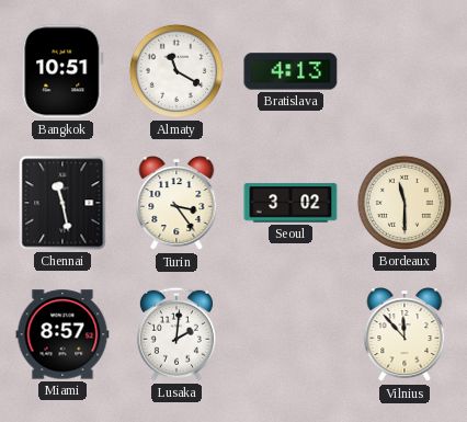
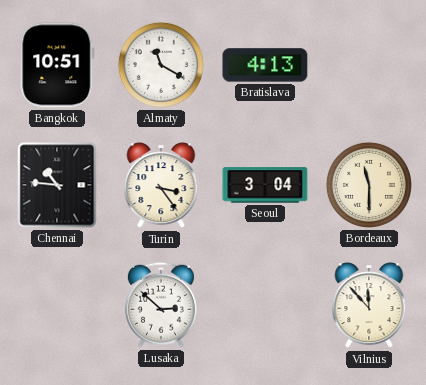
Chennai: 11:28 -> 10:46
Seoul: 3:02 -> 3:04
Miami: 8:57 -> none
Lusaka: 2:01 -> 2:52
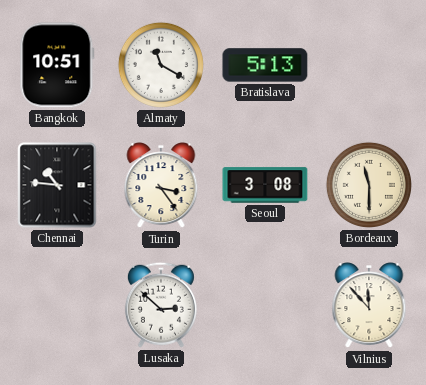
Bratislava: 4:13 -> 5:13
Seoul: 3:04 -> 3:08
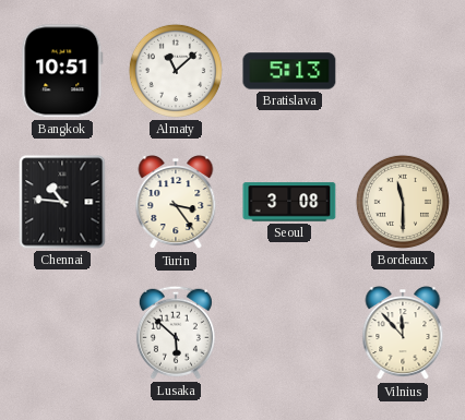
Almaty: 11:20 -> 11:08
Lusaka: 2:52 -> 5:52
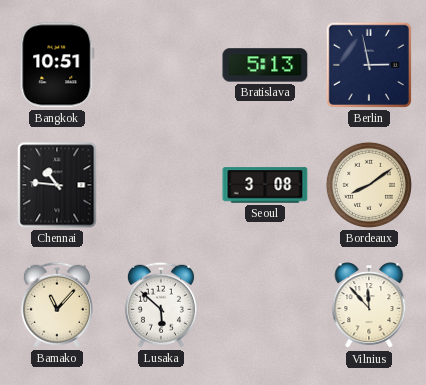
Almaty: 11:08 -> none
Berlin: none -> 2:58
Turin: 3:24 -> none
Bordeaux: 11:30 -> 8:09
Bamako: none -> 11:07
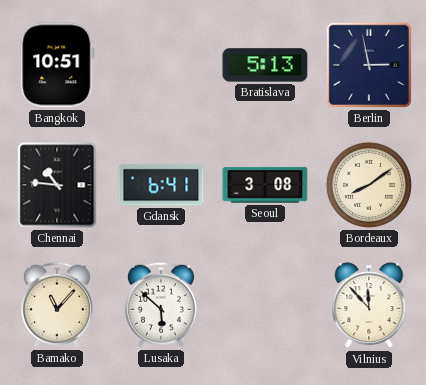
Gdansk: none -> 6:41
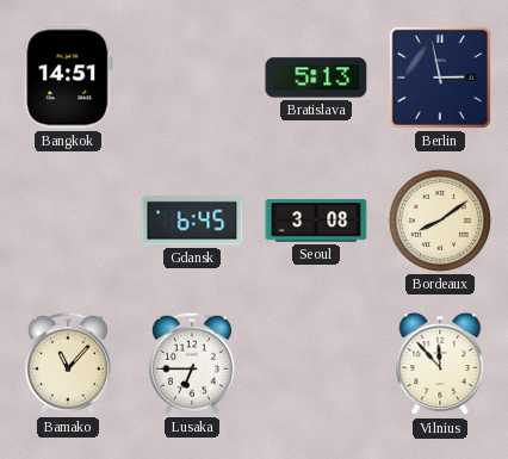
Bangkok: 10:51 -> 14:51
Chennai: 10:46 -> none
Gdansk: 6:41 -> 6:45
Lusaka: 5:52 -> 6:45
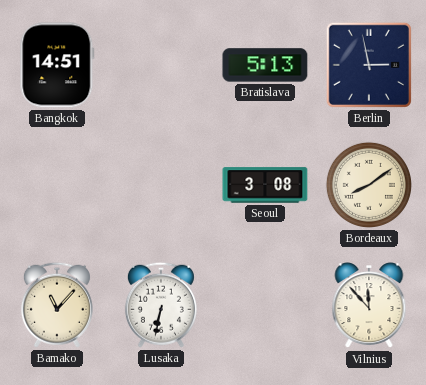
Gdansk: 6:45 -> none
Lusaka: 6:45 -> 6:32
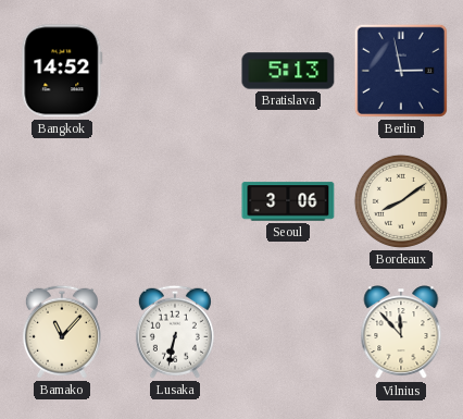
Bangkok: 14:51 -> 14:52
Seoul: 3:08 -> 3:06
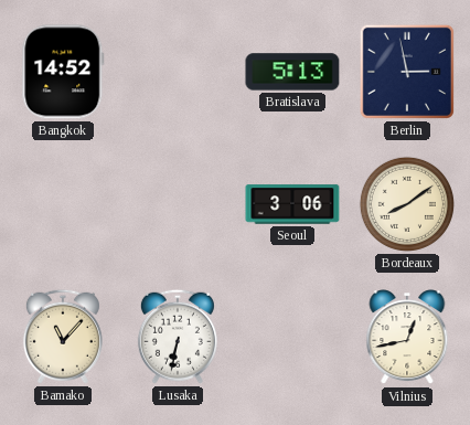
Vilnius: 11:53 -> 12:43
